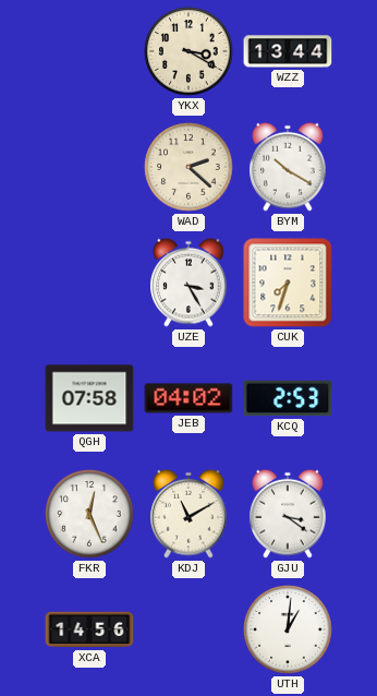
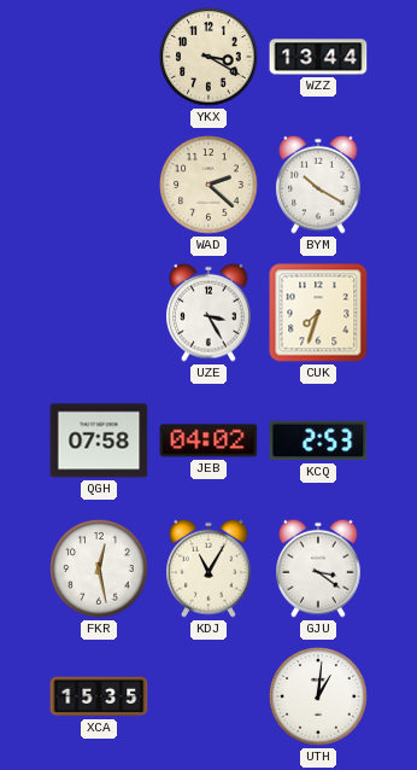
FKR: 12:26 -> 12:28
KDJ: 11:10 -> 11:05
XCA: 14:56 -> 15:35
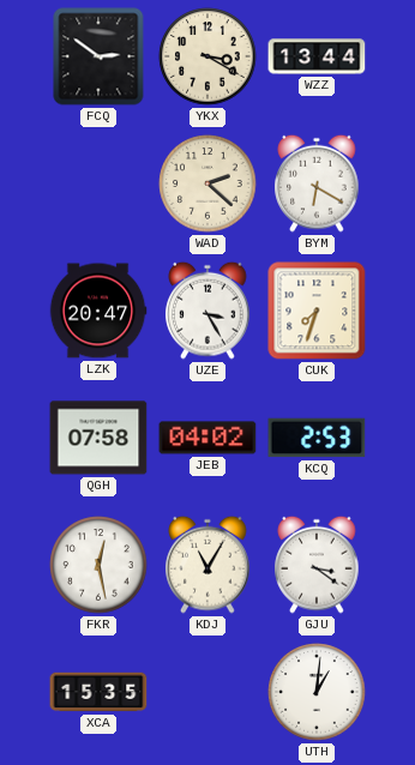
FCQ: none -> 2:51
BYM: 10:20 -> 6:20
LZK: none -> 20:47
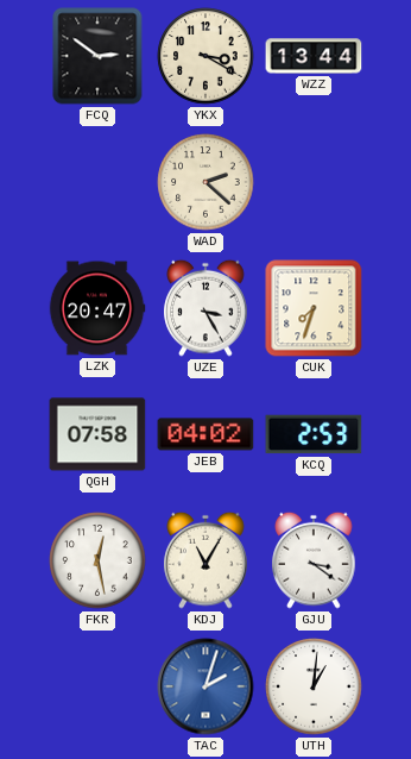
BYM: 6:20 -> none
XCA: 15:35 -> none
TAC: none -> 2:03
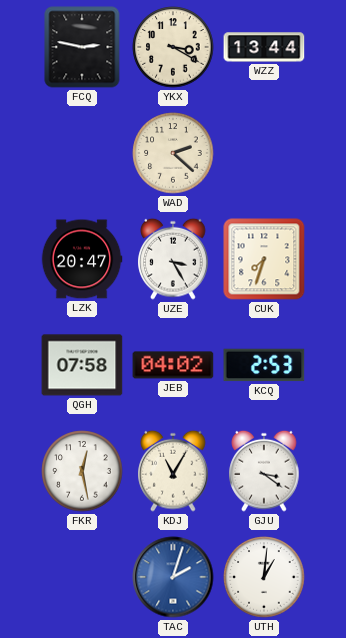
FCQ: 2:51 -> 2:47
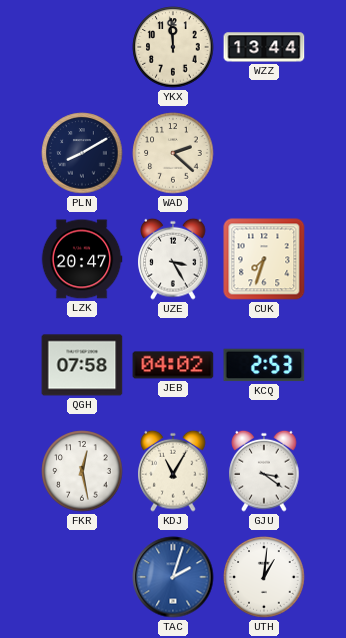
FCQ: 2:47 -> none
YKX: 3:20 -> 11:59
PLN: none -> 8:10
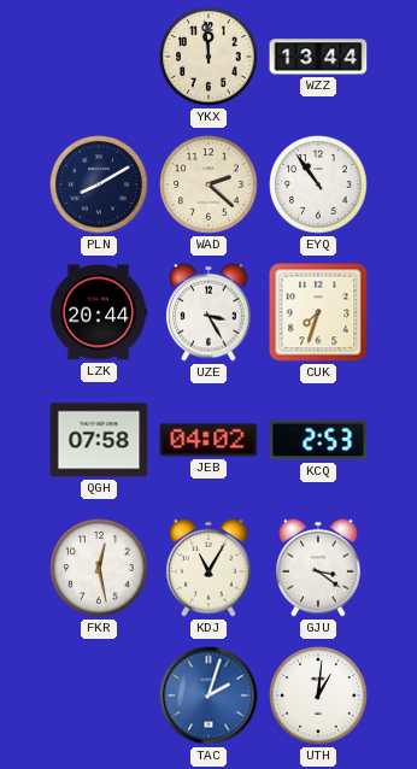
EYQ: none -> 10:54
LZK: 20:47 -> 20:44
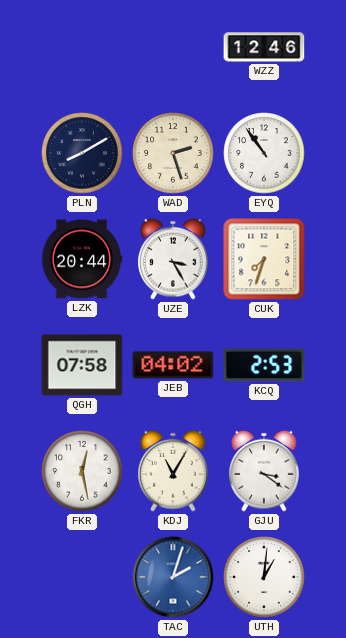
YKX: 11:59 -> none
WZZ: 13:44 -> 12:46
WAD: 2:22 -> 2:27
